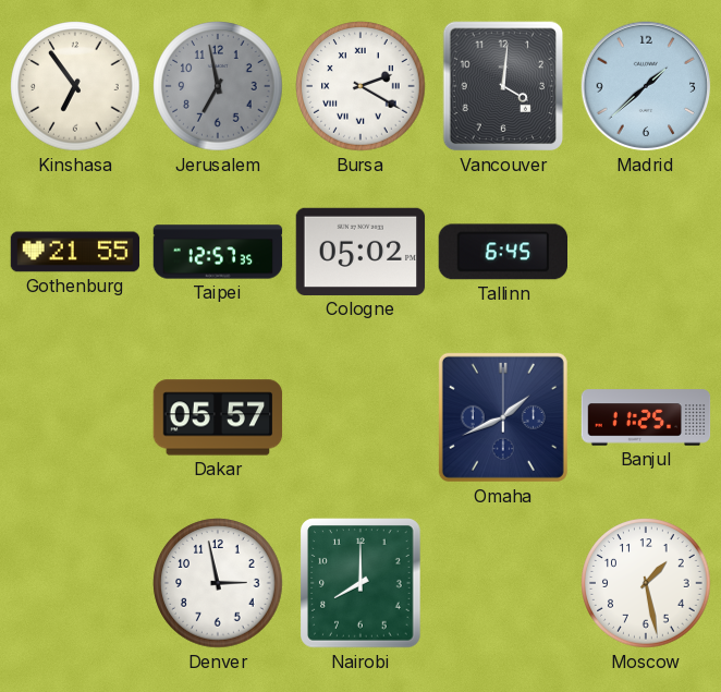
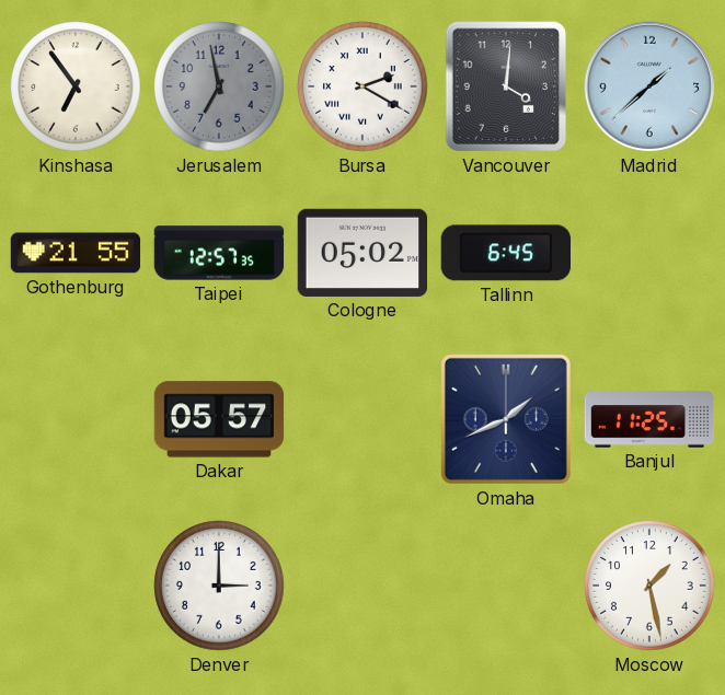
Denver: 2:58 -> 3:00
Nairobi: 8:00 -> none
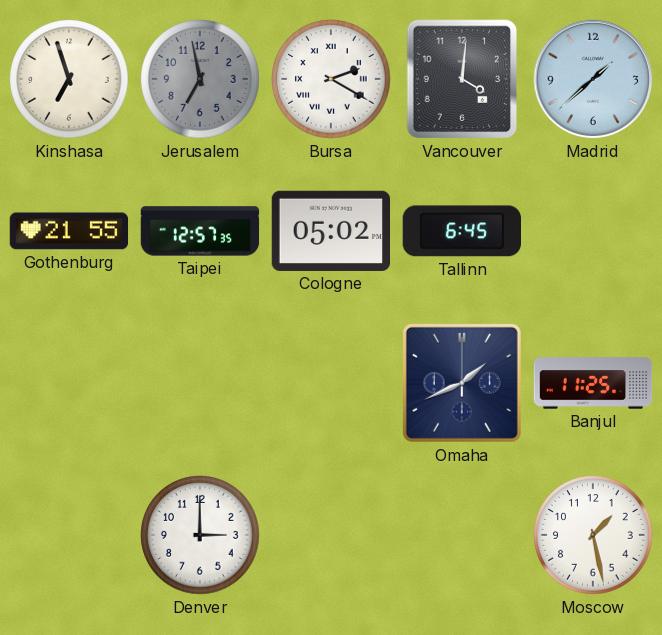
Kinshasa: 6:54 -> 6:57
Dakar: 05:57 -> none
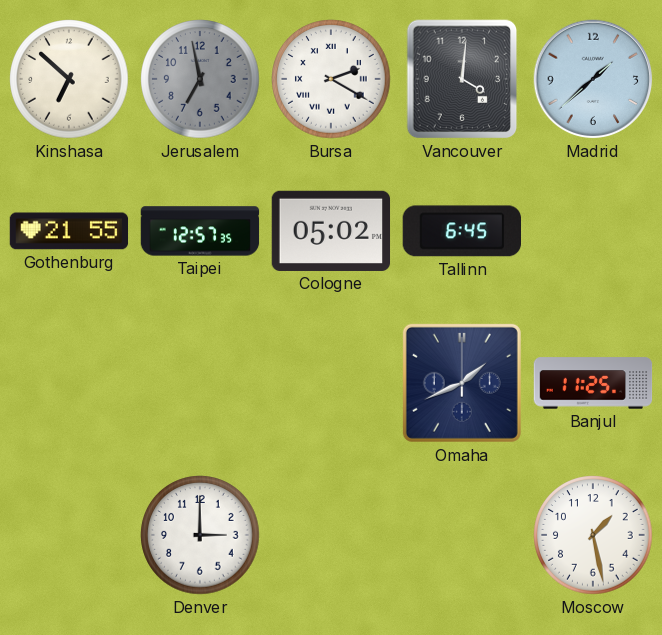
Kinshasa: 6:57 -> 6:52
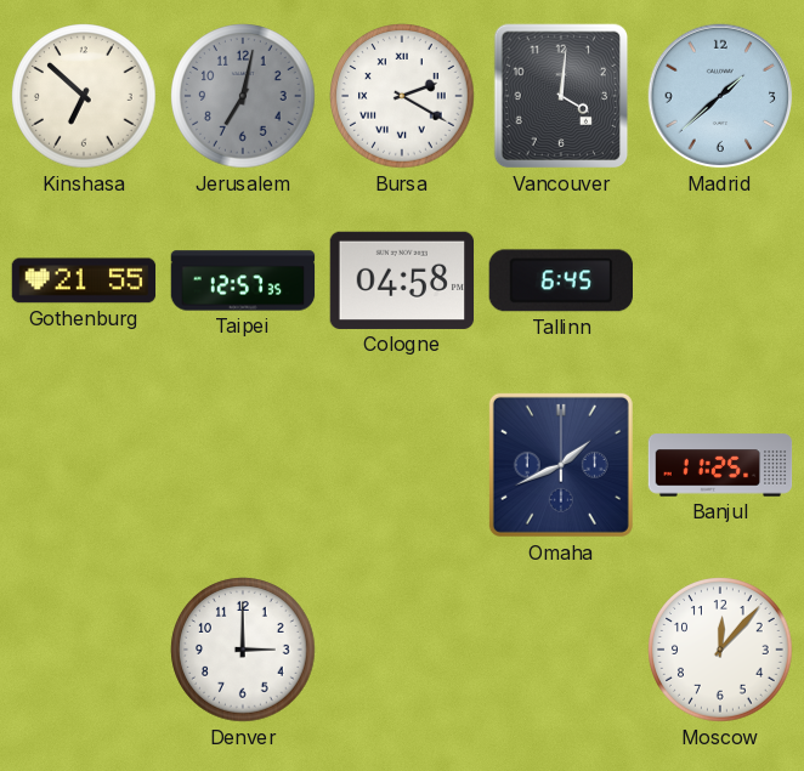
Jerusalem: 6:58 -> 7:02
Cologne: 05:02 -> 04:58
Moscow: 1:28 -> 12:07
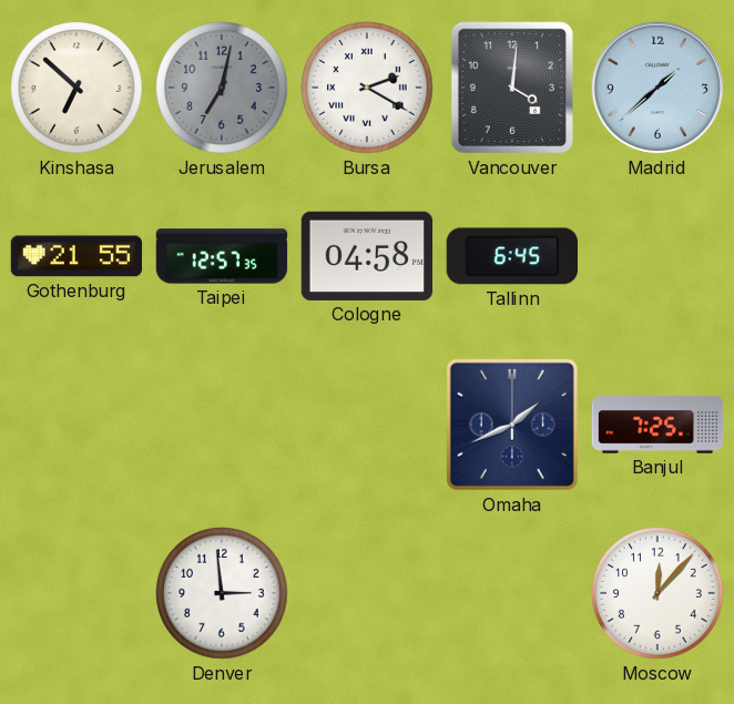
Banjul: 11:25 -> 7:25
Denver: 3:00 -> 2:59
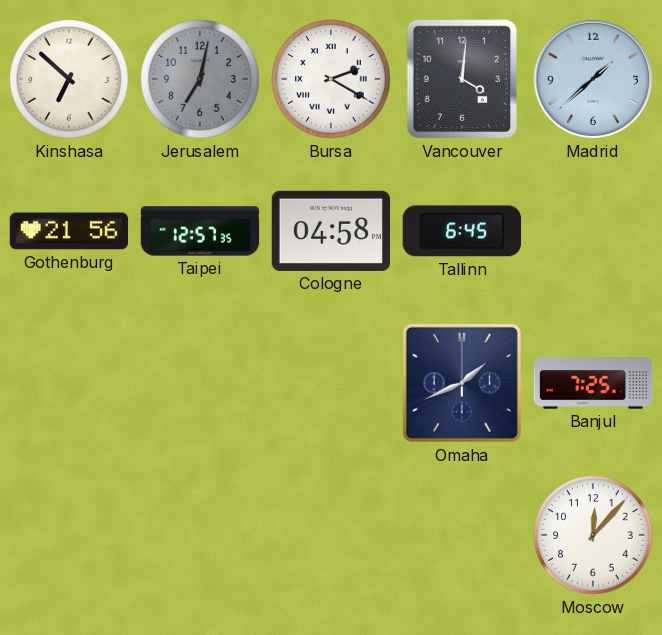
Gothenburg: 21:55 -> 21:56
Denver: 2:59 -> none
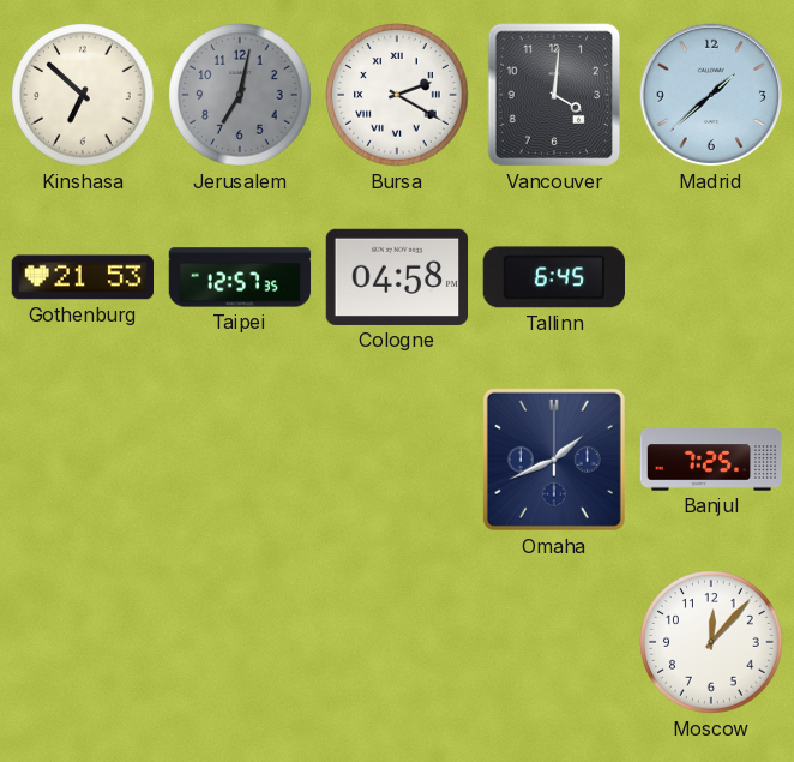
Gothenburg: 21:56 -> 21:53
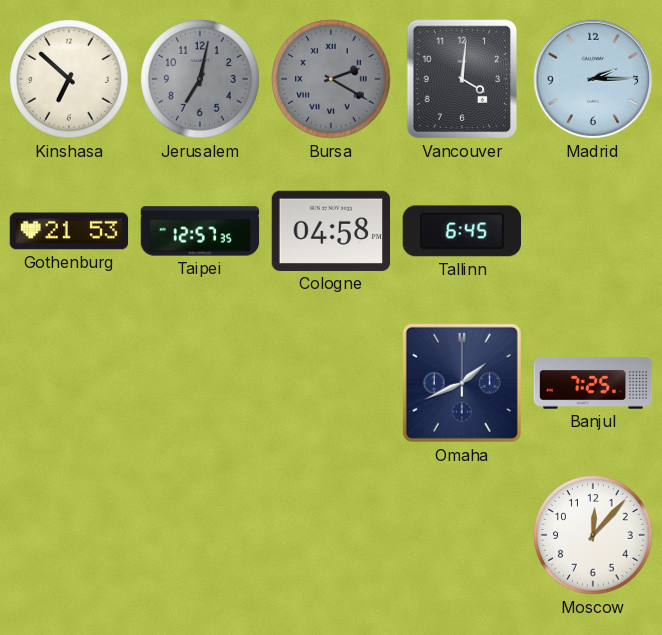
Bursa dial: white -> grey
Madrid: 1:38 -> 2:15
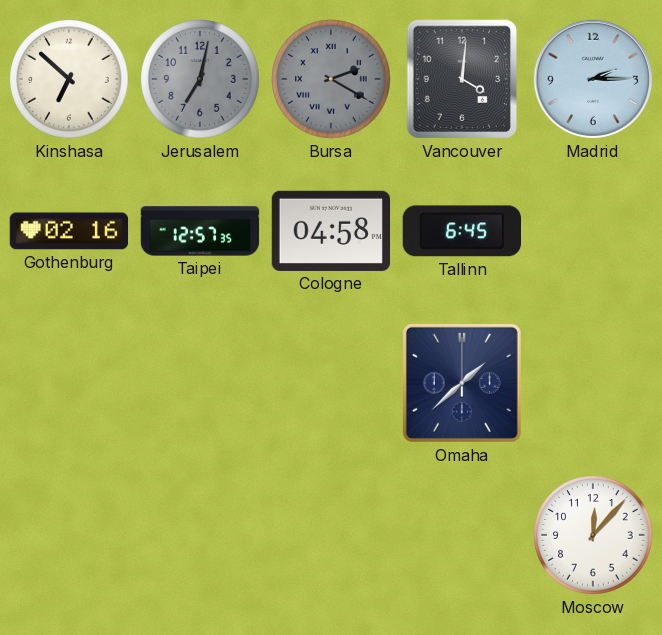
Gothenburg: 21:53 -> 02:16
Omaha: 1:41 -> 1:38
Banjul: 7:25 -> none
